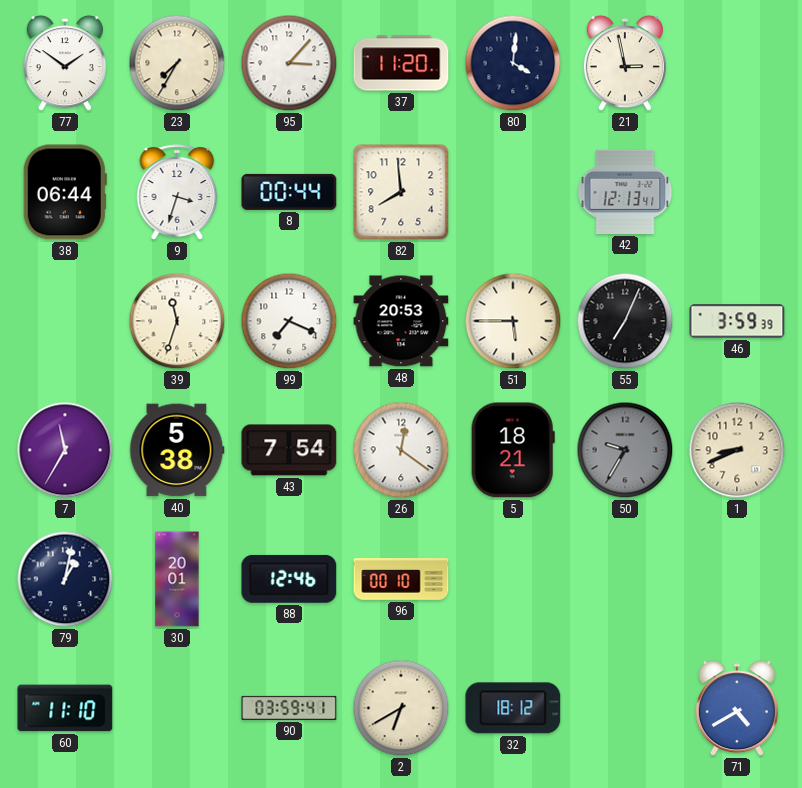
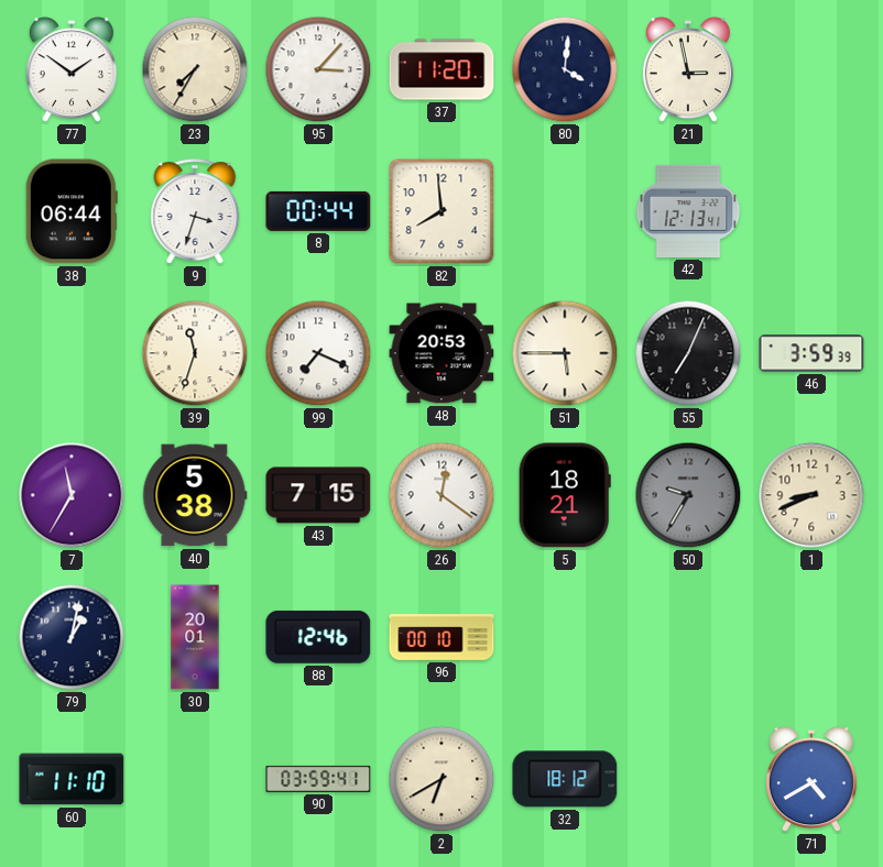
43: 7:54 -> 7:15
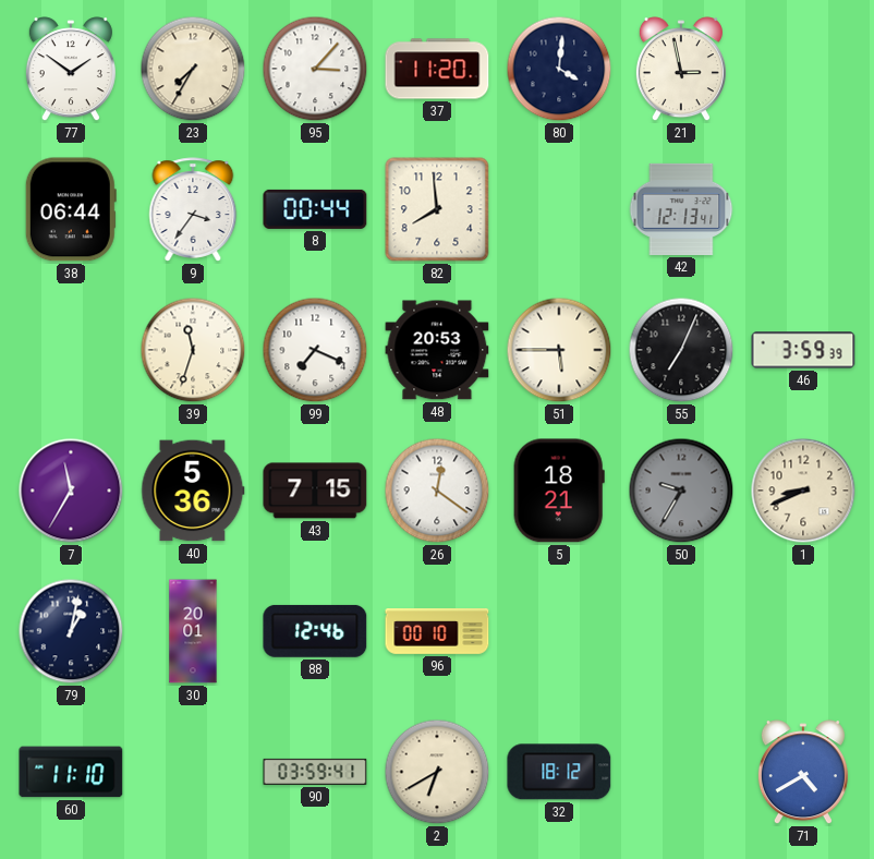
9: 3:33 -> 3:36
40: 5:38 -> 5:36
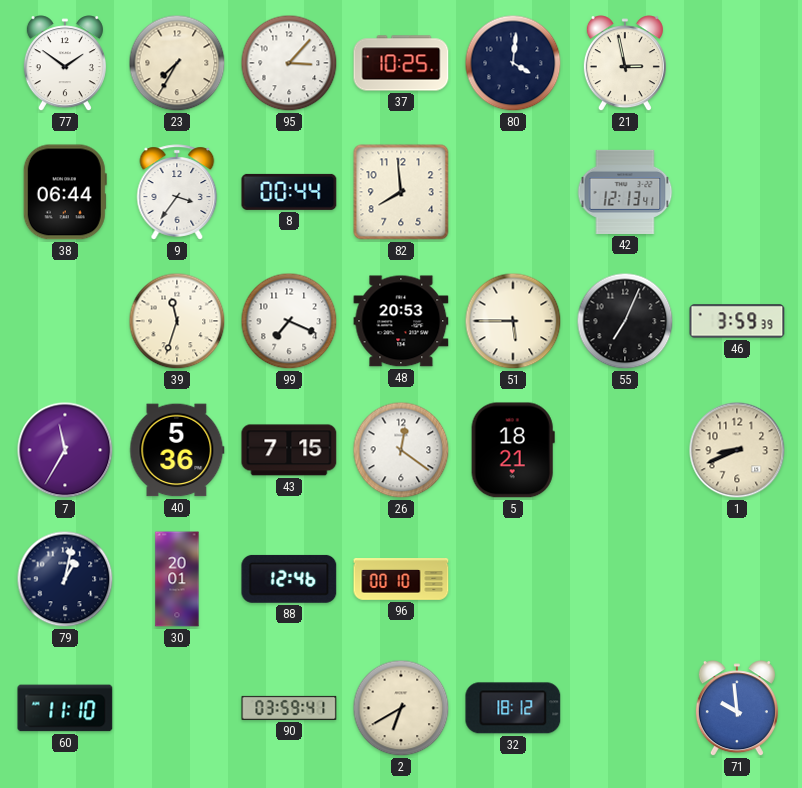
37: 11:20 -> 10:25
50: 9:35 -> none
71: 4:40 -> 9:59
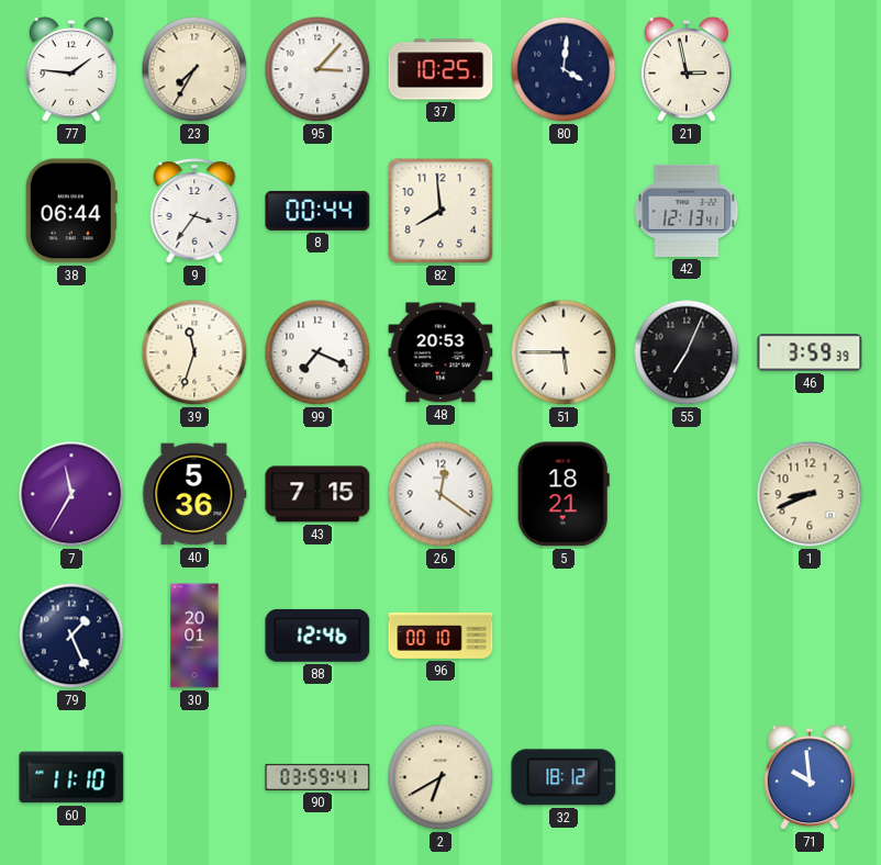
77: 1:51 -> 1:46
79: 1:02 -> 1:26
